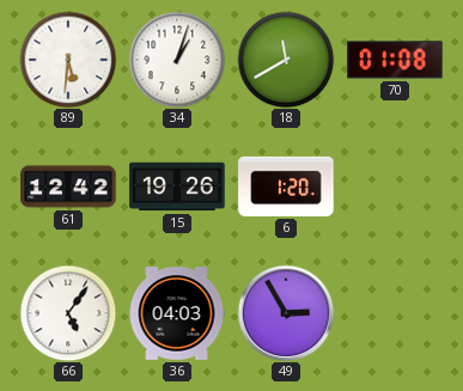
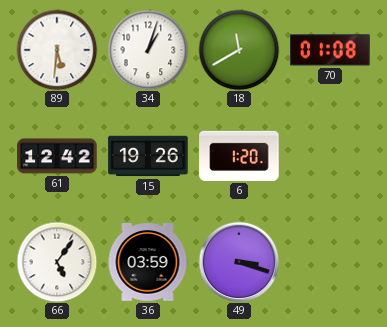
36: 04:03 -> 03:59
49: 2:55 -> 3:18
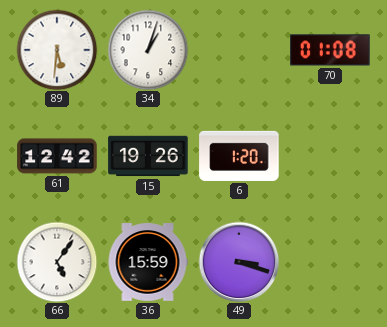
18: 11:40 -> none
36: 03:59 -> 15:59
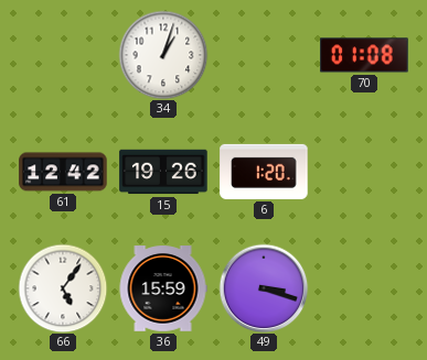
89: 5:31 -> none
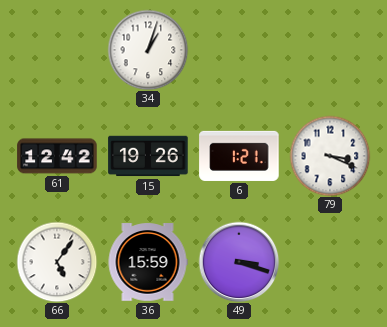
70: 01:08 -> none
6: 1:20 -> 1:21
79: none -> 3:19
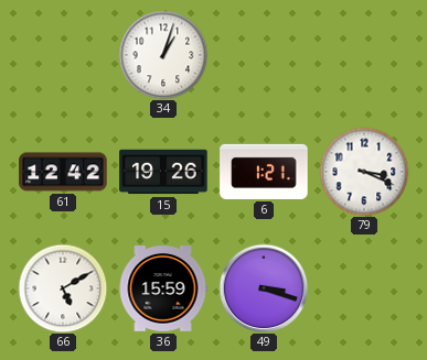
66: 5:06 -> 5:10
